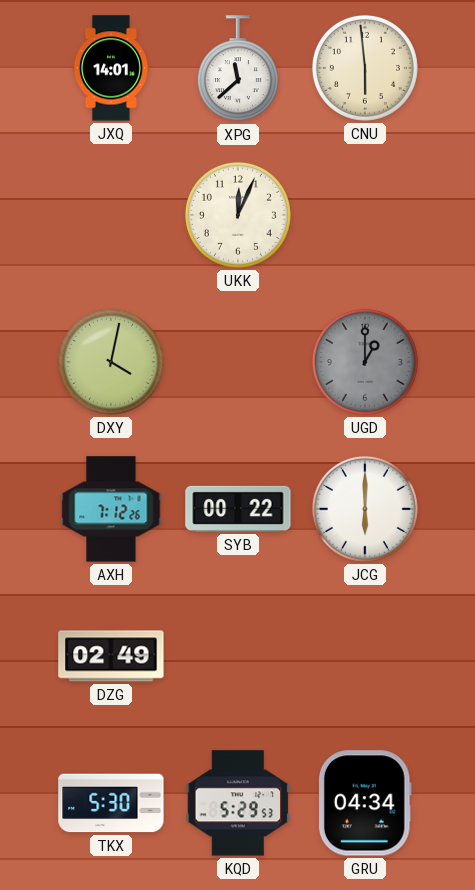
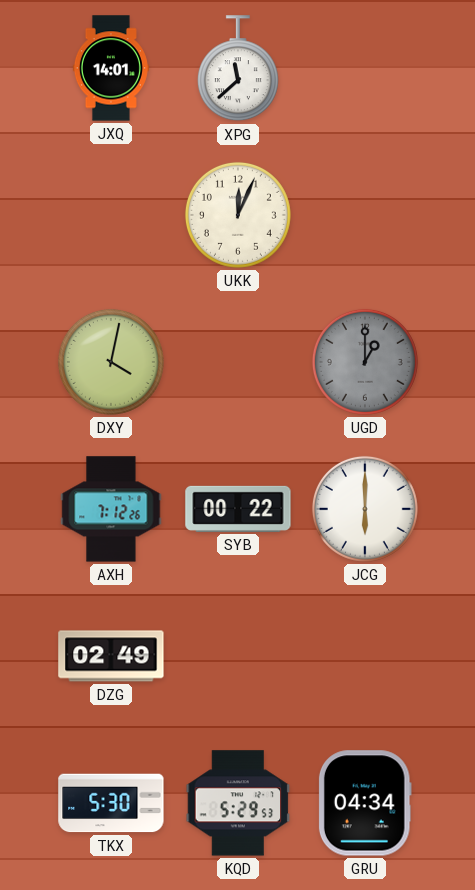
CNU: 5:59 -> none
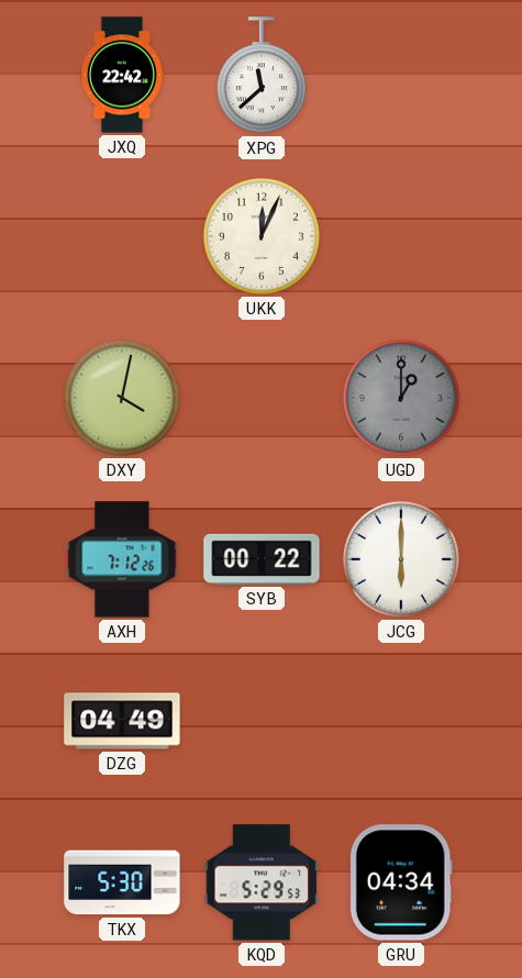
JXQ: 14:01 -> 22:42
DZG: 02:49 -> 04:49
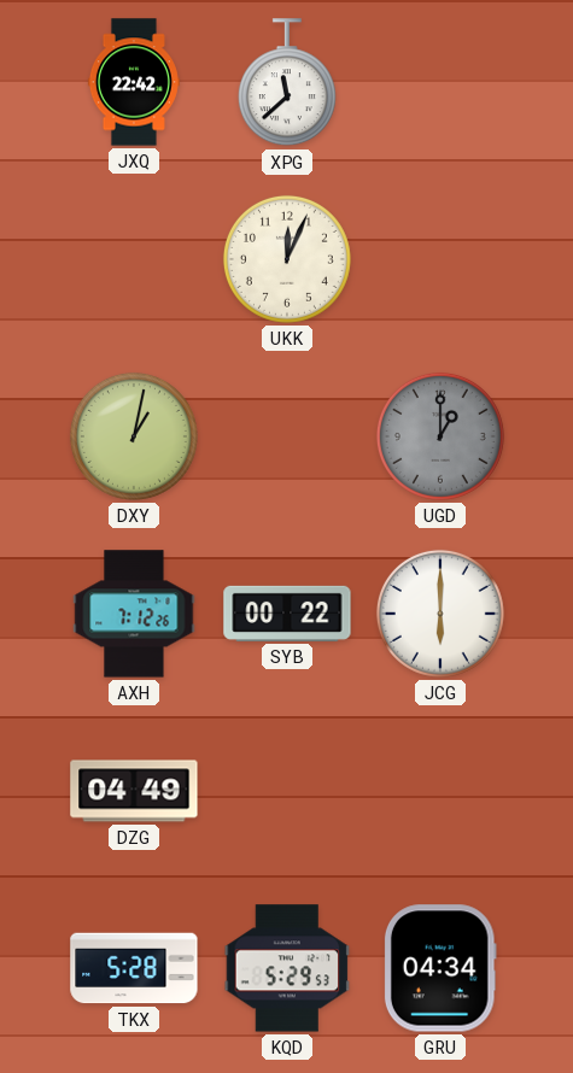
DXY: 4:02 -> 1:02
TKX: 5:30 -> 5:28
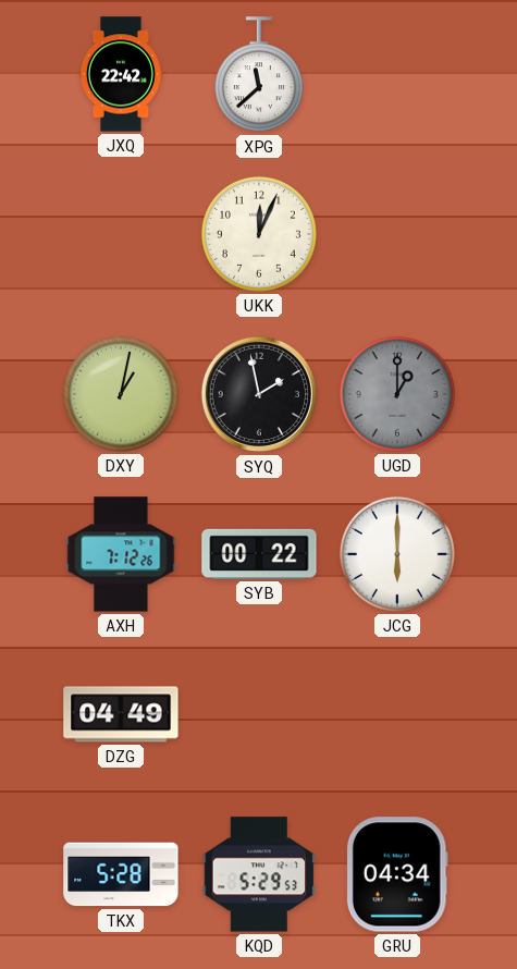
SYQ: none -> 1:58
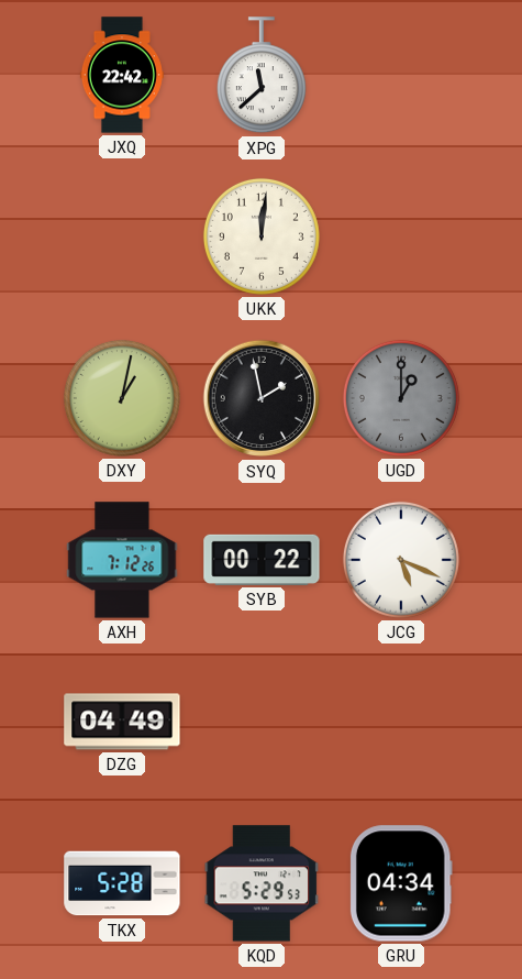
UKK: 12:04 -> 12:01
JCG: 6:00 -> 5:19
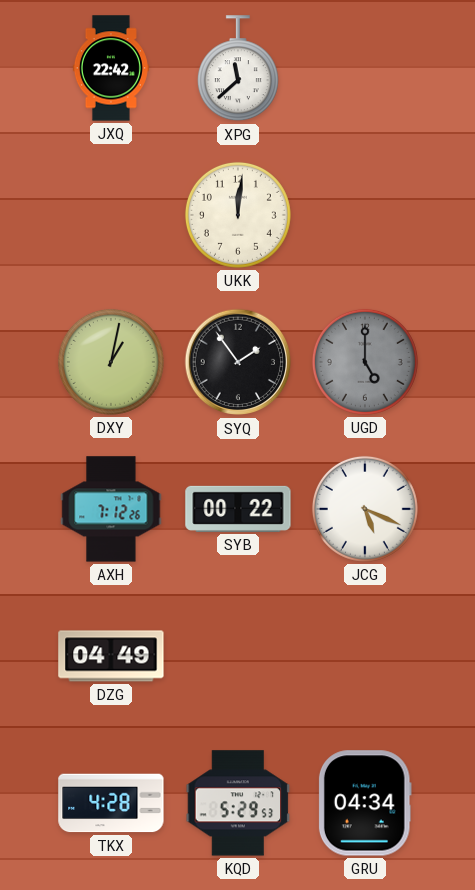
SYQ: 1:58 -> 1:54
UGD: 1:00 -> 5:00
TKX: 5:28 -> 4:28
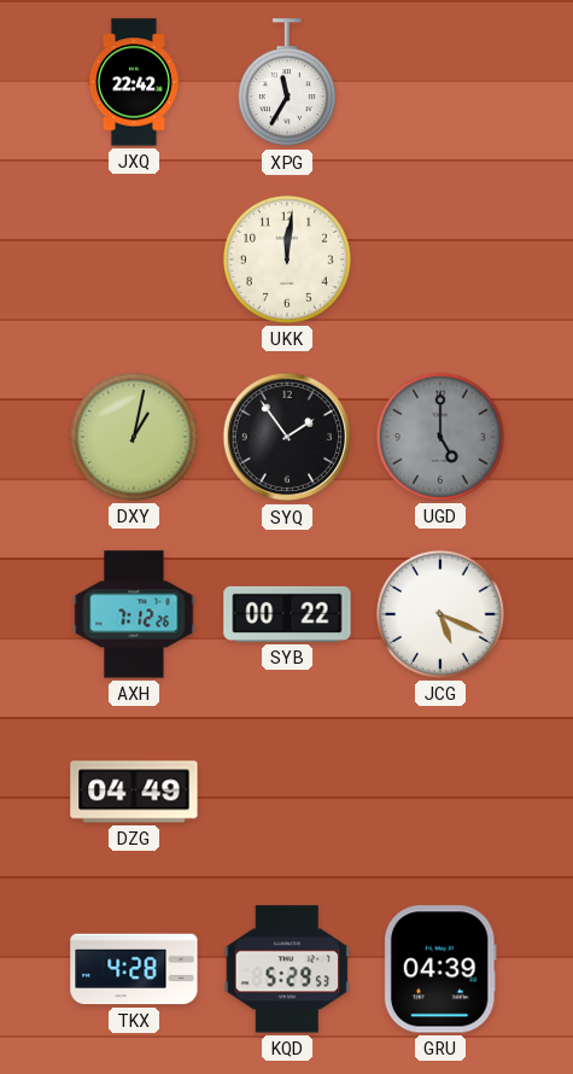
XPG: 11:38 -> 11:35
GRU: 04:34 -> 04:39
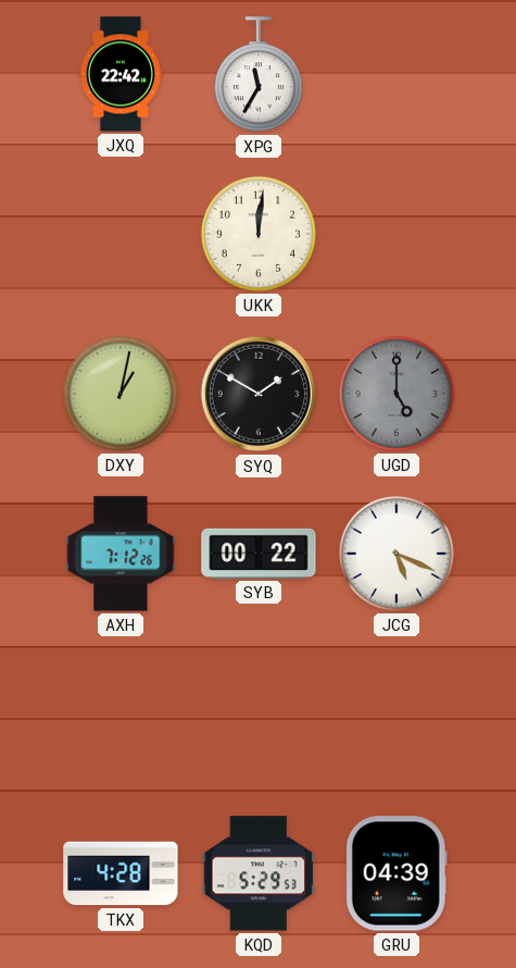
SYQ: 1:54 -> 1:50
DZG: 04:49 -> none
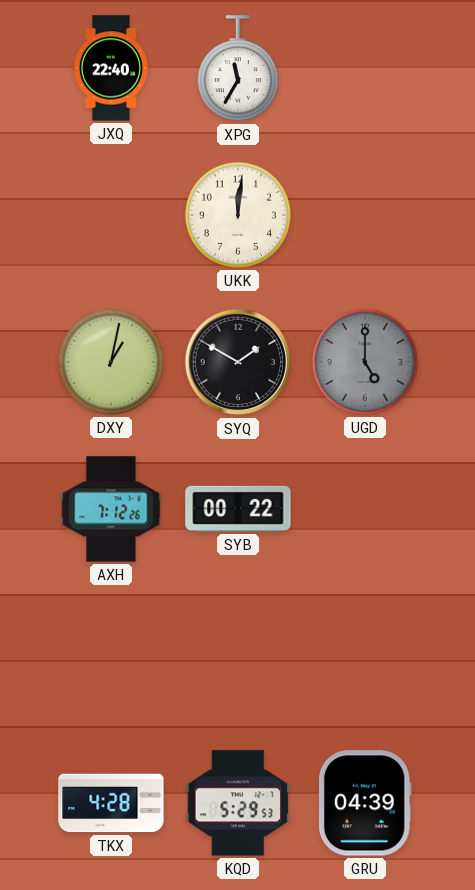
JXQ: 22:42 -> 22:40
JCG: 5:19 -> none
